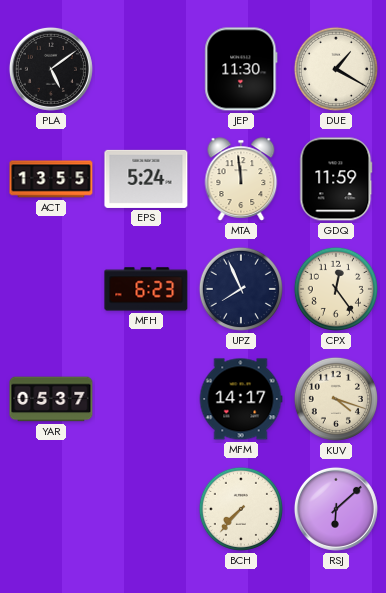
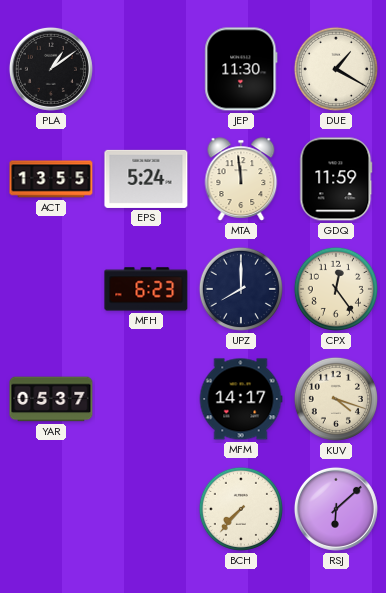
PLA: 5:09 -> 1:09
UPZ: 7:56 -> 8:00
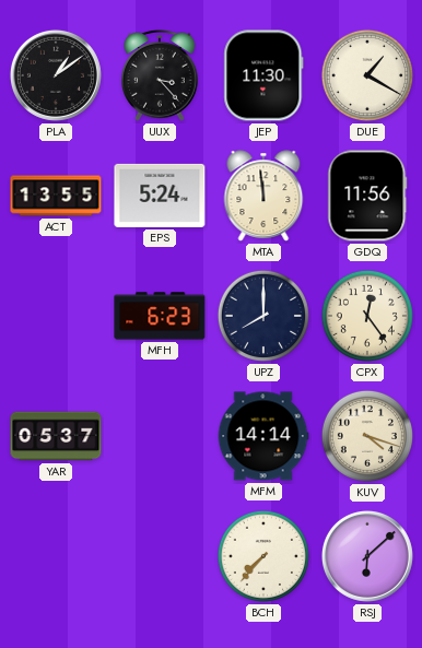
UUX: none -> 3:23
GDQ: 11:59 -> 11:56
MFM: 14:17 -> 14:14
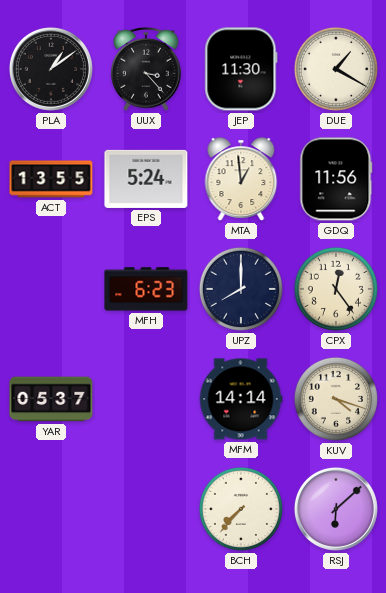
MTA: 11:59 -> 12:59
